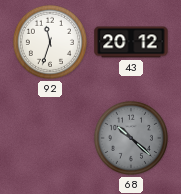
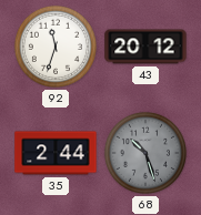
35: none -> 2:44
68: 10:22 -> 10:27
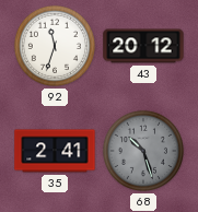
35: 2:44 -> 2:41
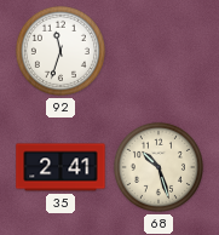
43: 20:12 -> none
68 dial: grey -> cream
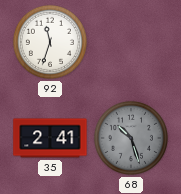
68 dial: cream -> grey
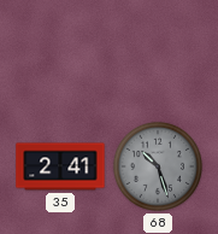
92: 11:33 -> none
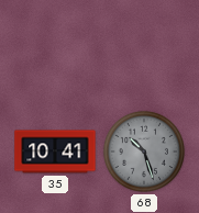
35: 2:41 -> 10:41
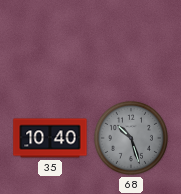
35: 10:41 -> 10:40
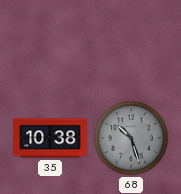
35: 10:40 -> 10:38
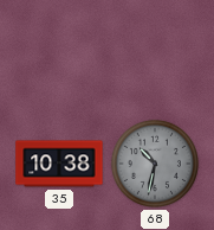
68: 10:27 -> 10:32
